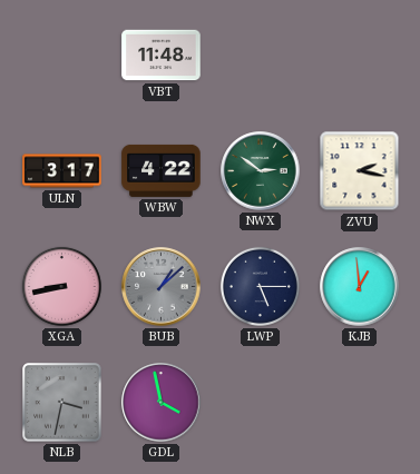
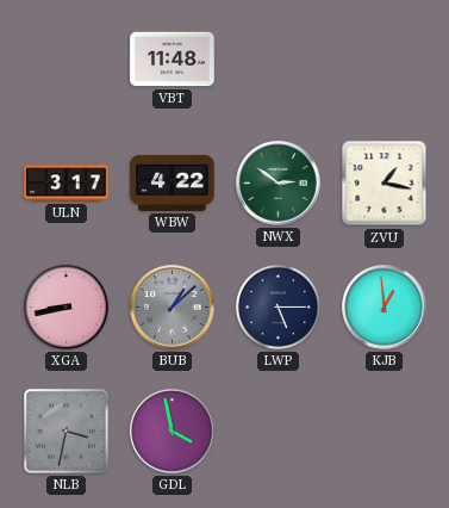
ZVU: 2:17 -> 1:17
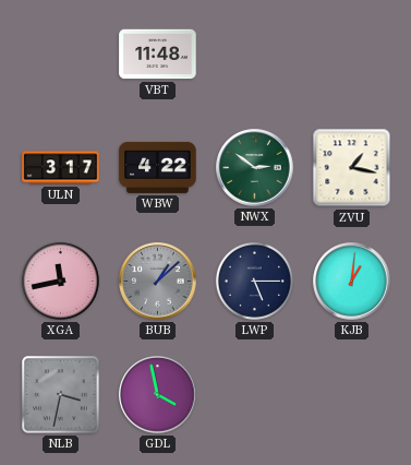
XGA: 8:43 -> 11:43
KJB: 12:59 -> 1:01
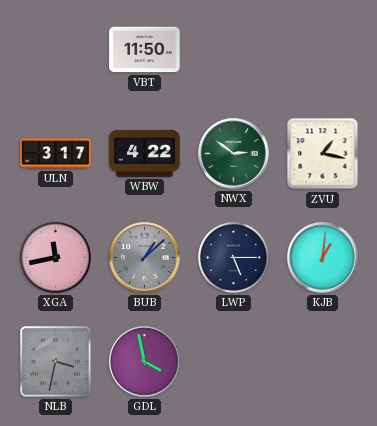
VBT: 11:48 -> 11:50
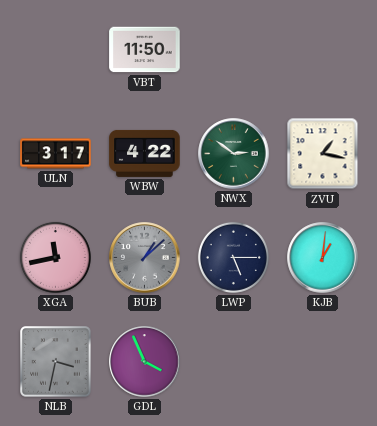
GDL: 3:58 -> 3:56
